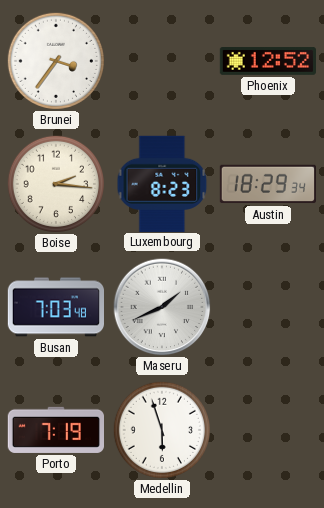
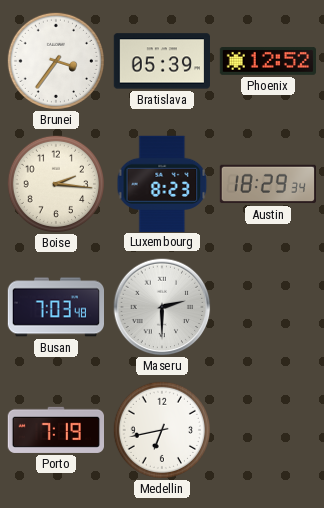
Bratislava: none -> 05:39
Maseru: 1:41 -> 2:30
Medellin: 5:57 -> 6:43
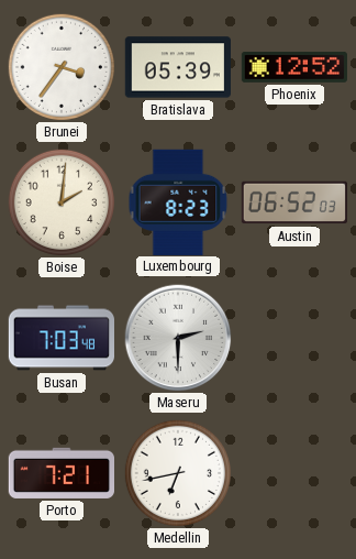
Boise: 2:16 -> 2:01
Austin: 18:29 -> 06:52
Porto: 7:19 -> 7:21
